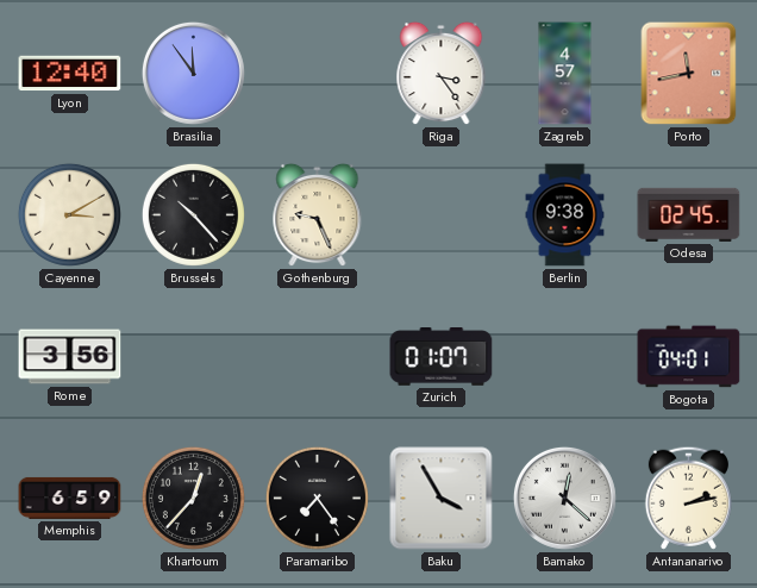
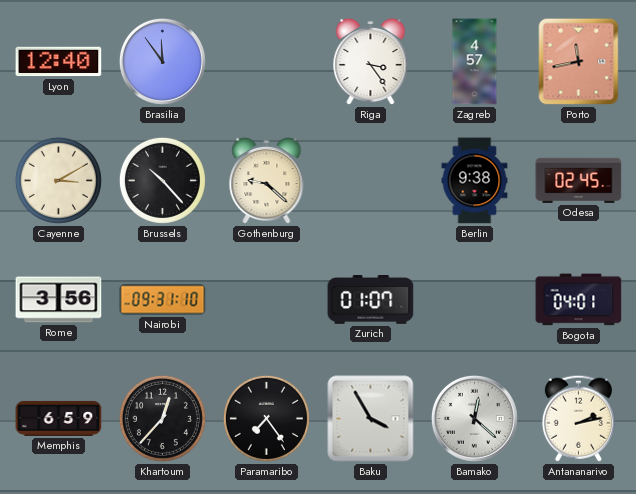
Gothenburg: 9:26 -> 9:22
Nairobi: none -> 09:31
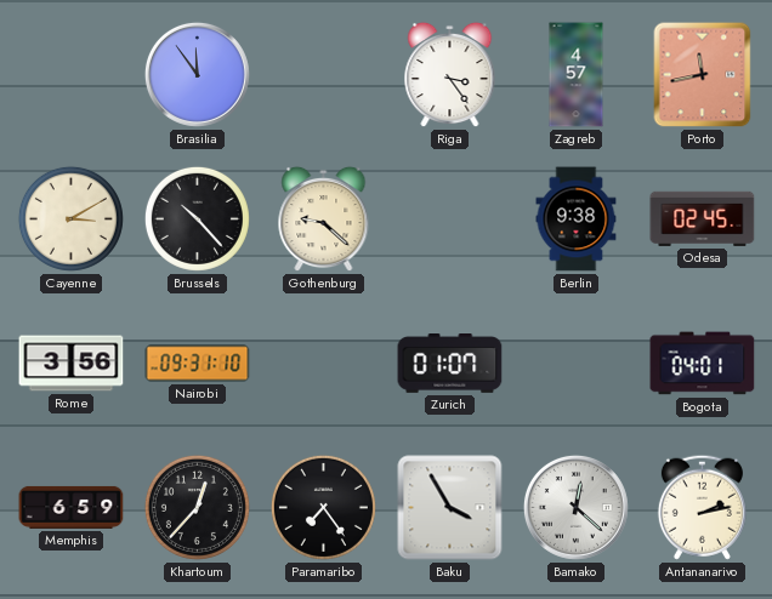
Lyon: 12:40 -> none
